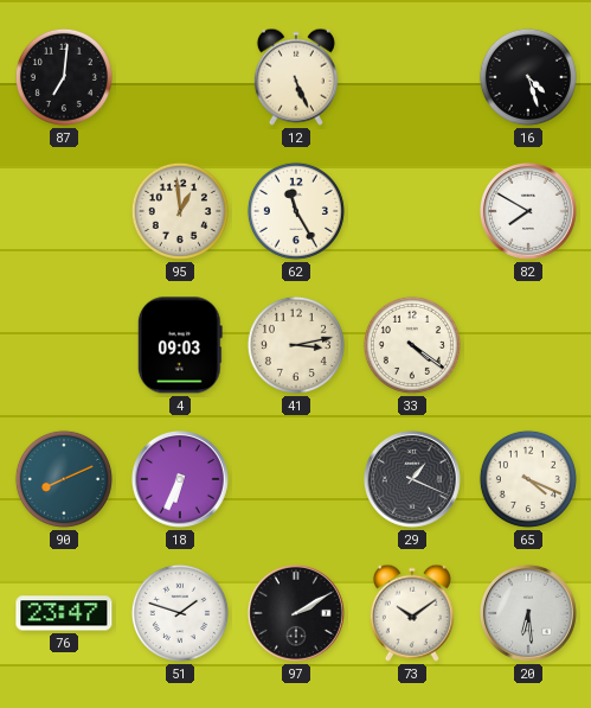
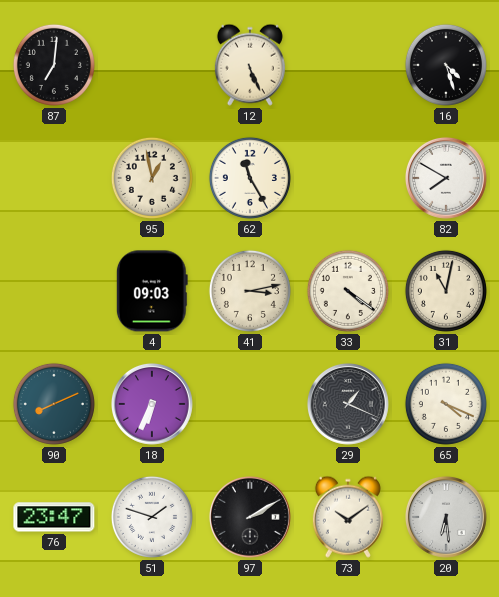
95: 12:59 -> 12:58
31: none -> 11:02
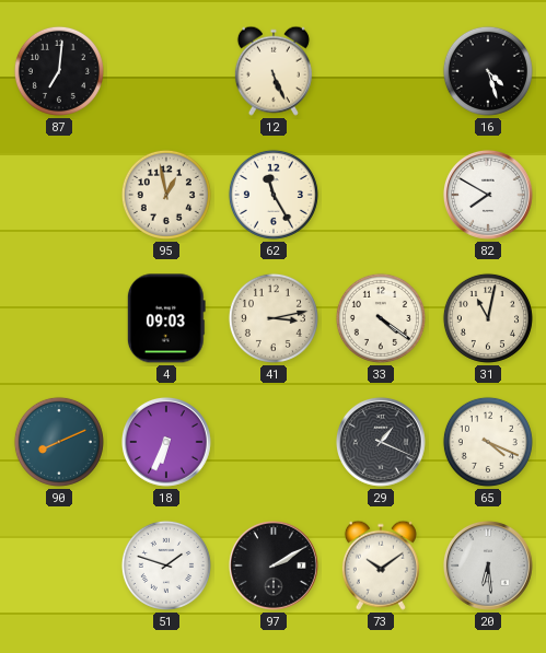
76: 23:47 -> none
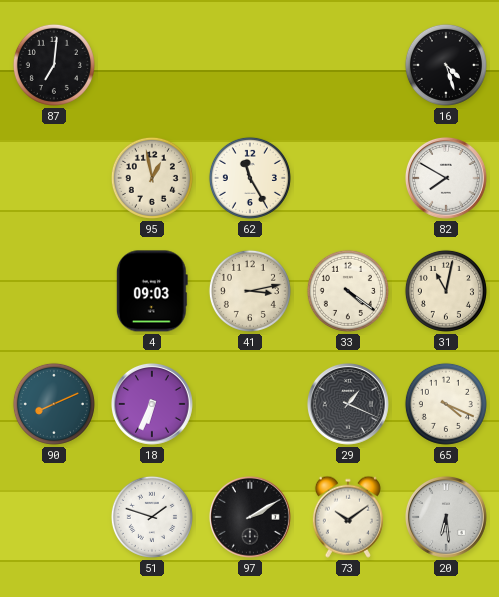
12: 5:26 -> none
